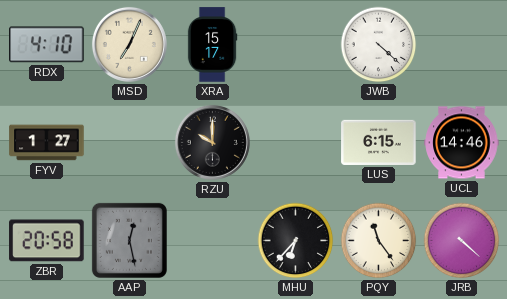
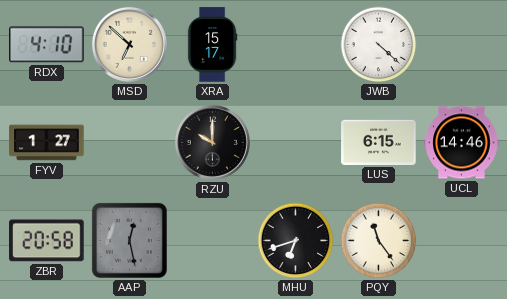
MSD: 7:04 -> 6:52
MHU: 6:37 -> 6:42
JRB: 4:22 -> none
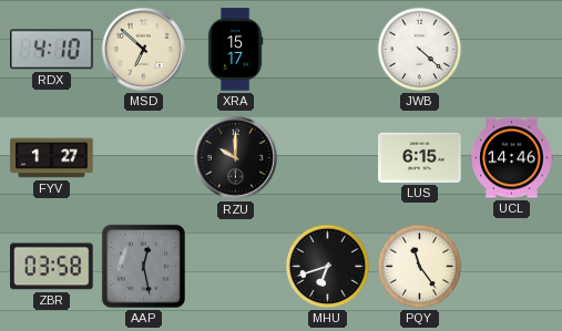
ZBR: 20:58 -> 03:58
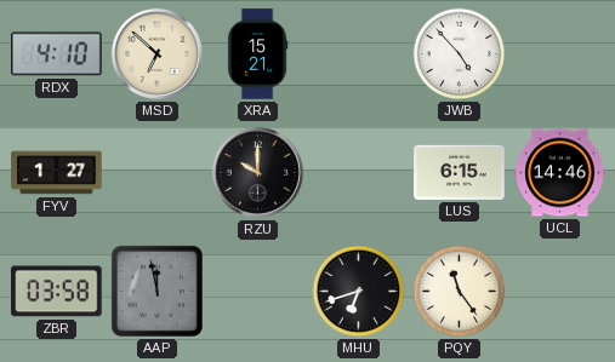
XRA: 15:17 -> 15:21
JWB: 4:22 -> 4:53
AAP: 12:28 -> 11:58
